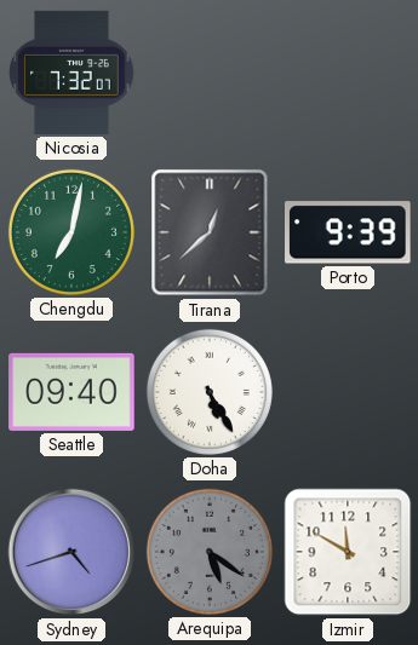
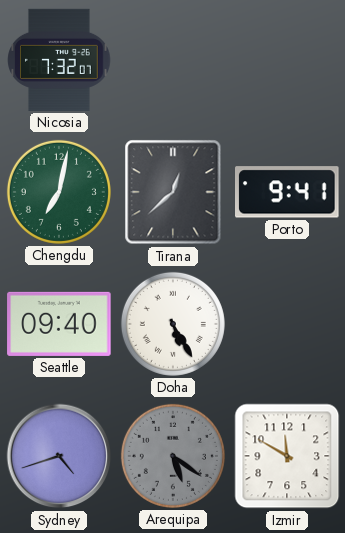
Porto: 9:39 -> 9:41
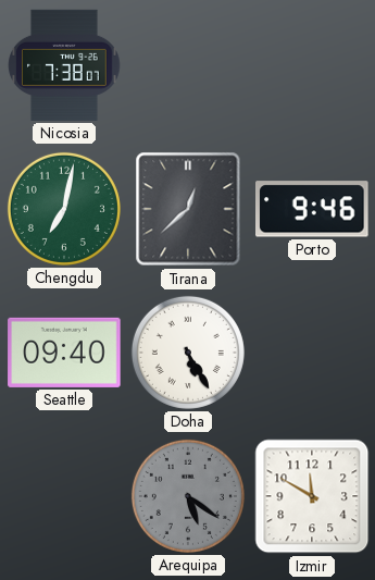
Nicosia: 7:32 -> 7:38
Porto: 9:41 -> 9:46
Sydney: 4:42 -> none
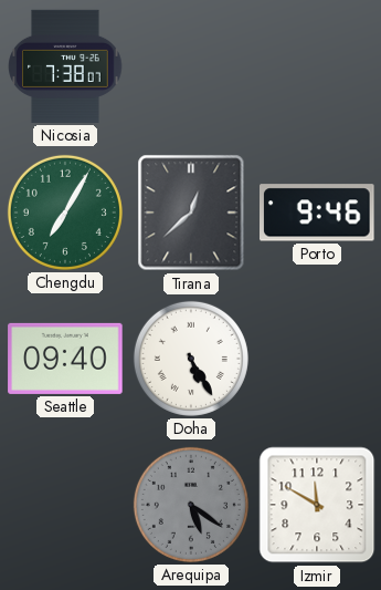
Chengdu: 7:02 -> 7:05
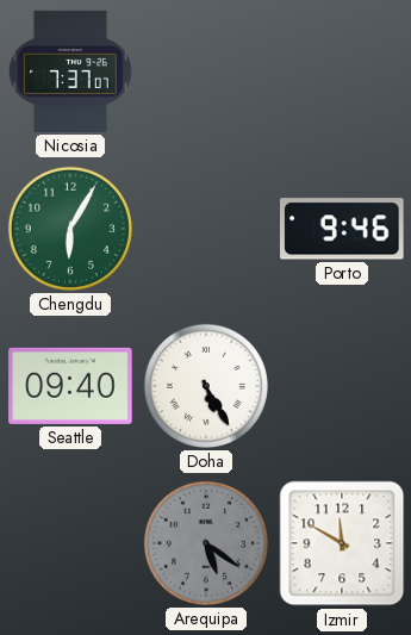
Nicosia: 7:38 -> 7:37
Chengdu: 7:05 -> 6:05
Tirana: 12:38 -> none
